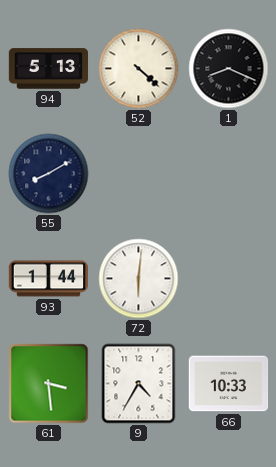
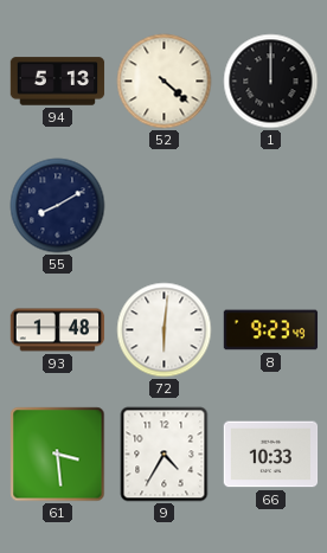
1: 8:19 -> 12:00
93: 1:44 -> 1:48
8: none -> 9:23
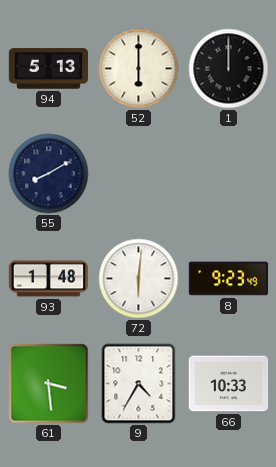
52: 4:22 -> 6:00
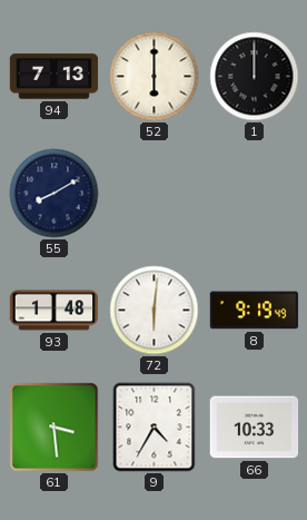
94: 5:13 -> 7:13
8: 9:23 -> 9:19
